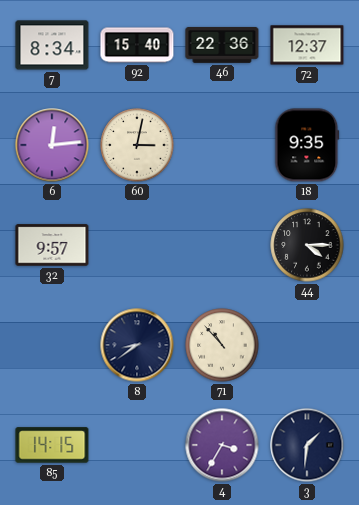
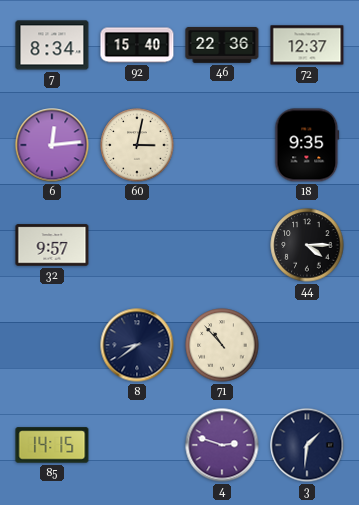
4: 3:35 -> 2:48
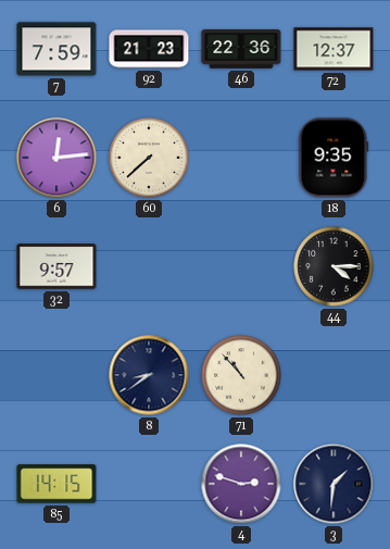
7: 8:34 -> 7:59
92: 15:40 -> 21:23
60: 3:02 -> 7:38
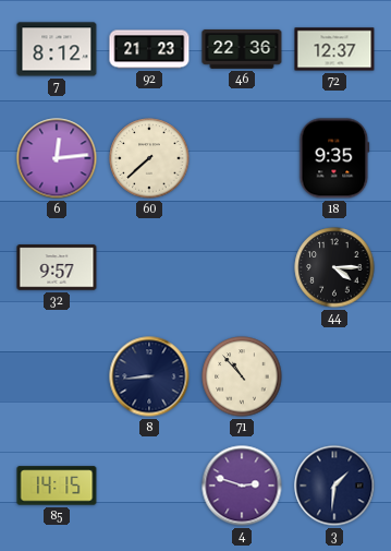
7: 7:59 -> 8:12
8: 8:39 -> 8:44
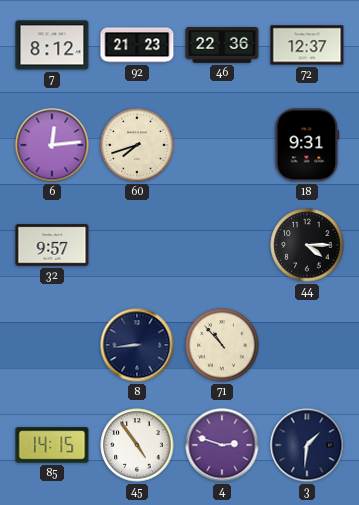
60: 7:38 -> 7:42
18: 9:35 -> 9:31
45: none -> 4:54
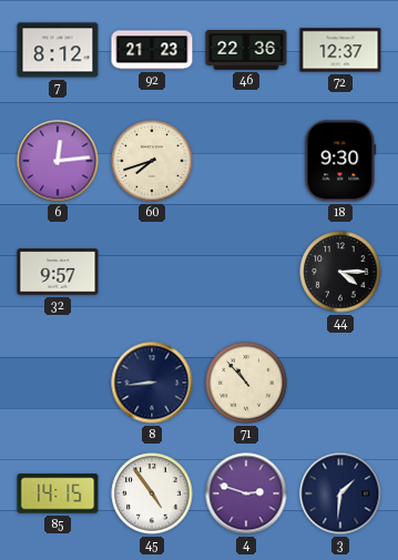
18: 9:31 -> 9:30
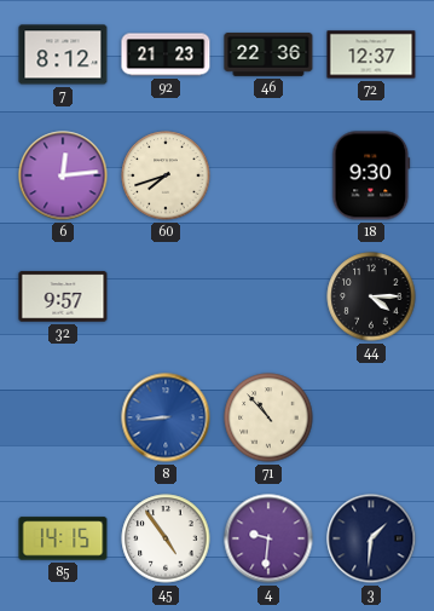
8 dial: navy -> blue
4: 2:48 -> 9:31
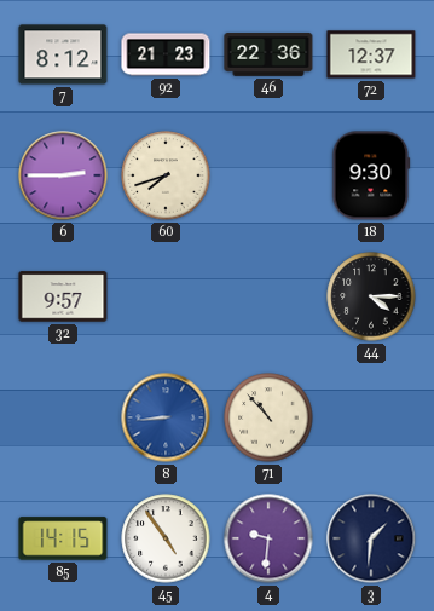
6: 12:14 -> 2:45
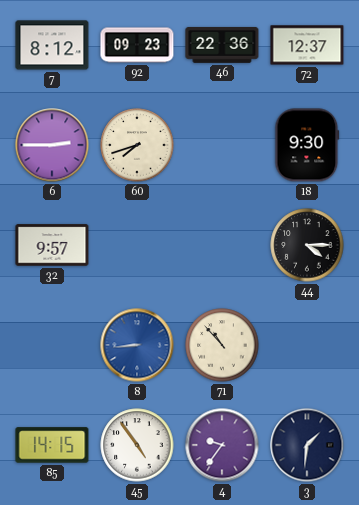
92: 21:23 -> 09:23
4: 9:31 -> 9:36
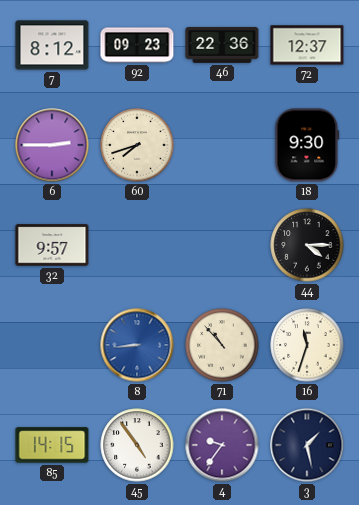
16: none -> 11:33
3: 1:31 -> 1:28
